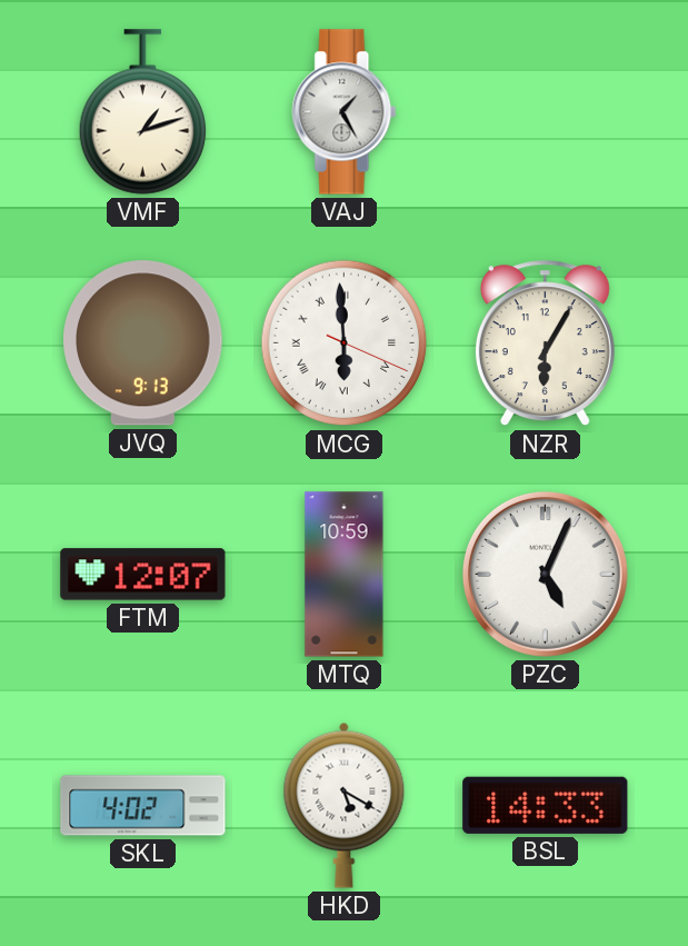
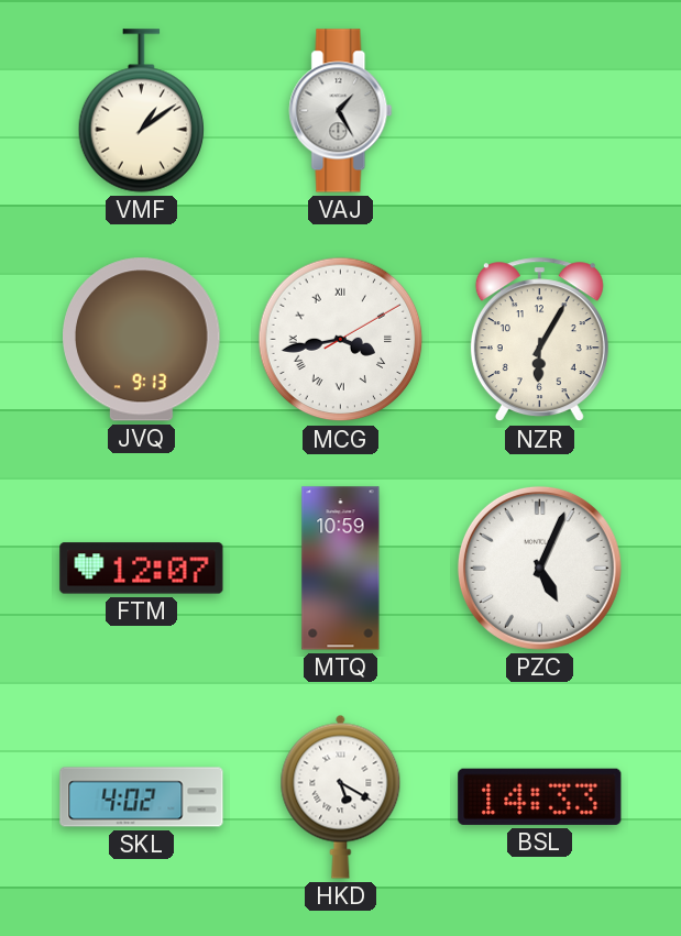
VMF: 1:12 -> 1:09
MCG: 5:59 -> 3:43
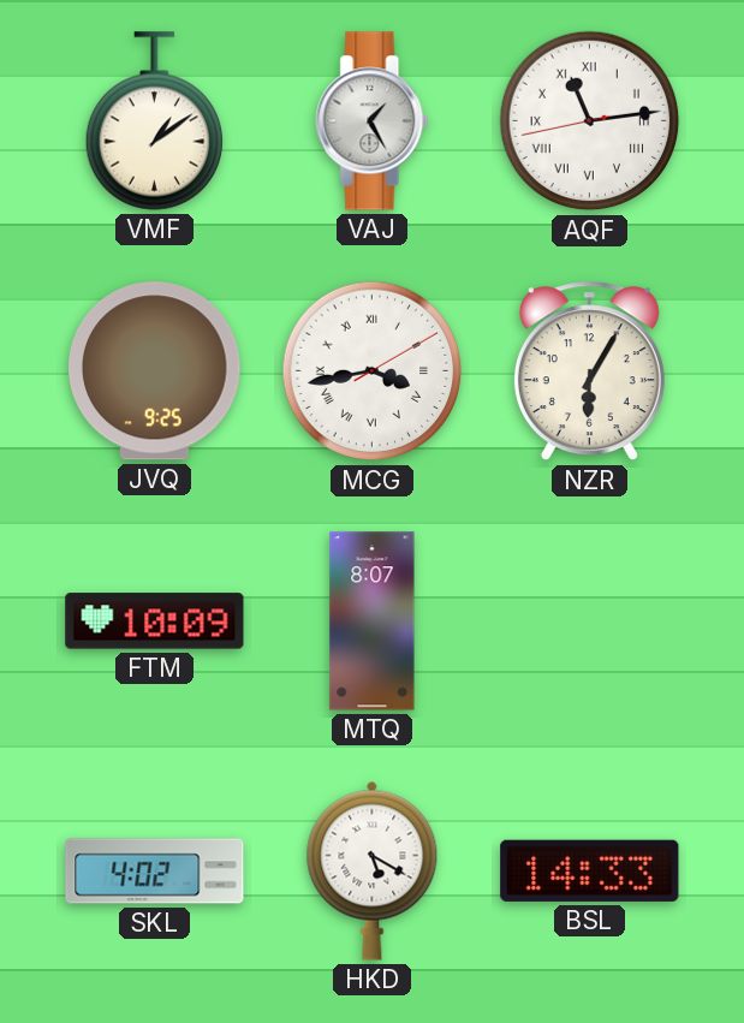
AQF: none -> 11:13
JVQ: 9:13 -> 9:25
FTM: 12:07 -> 10:09
MTQ: 10:59 -> 8:07
PZC: 5:04 -> none
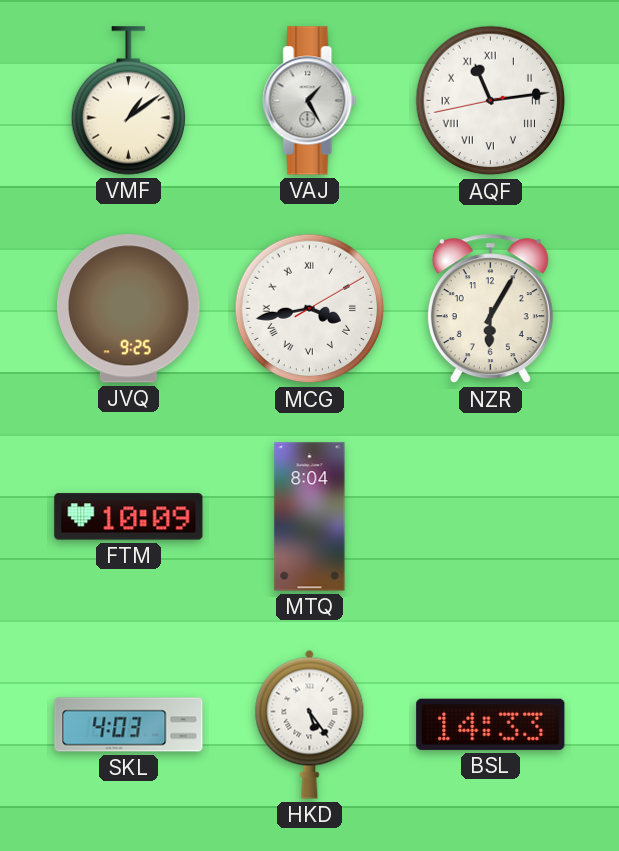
MTQ: 8:07 -> 8:04
SKL: 4:02 -> 4:03
HKD: 5:20 -> 5:24
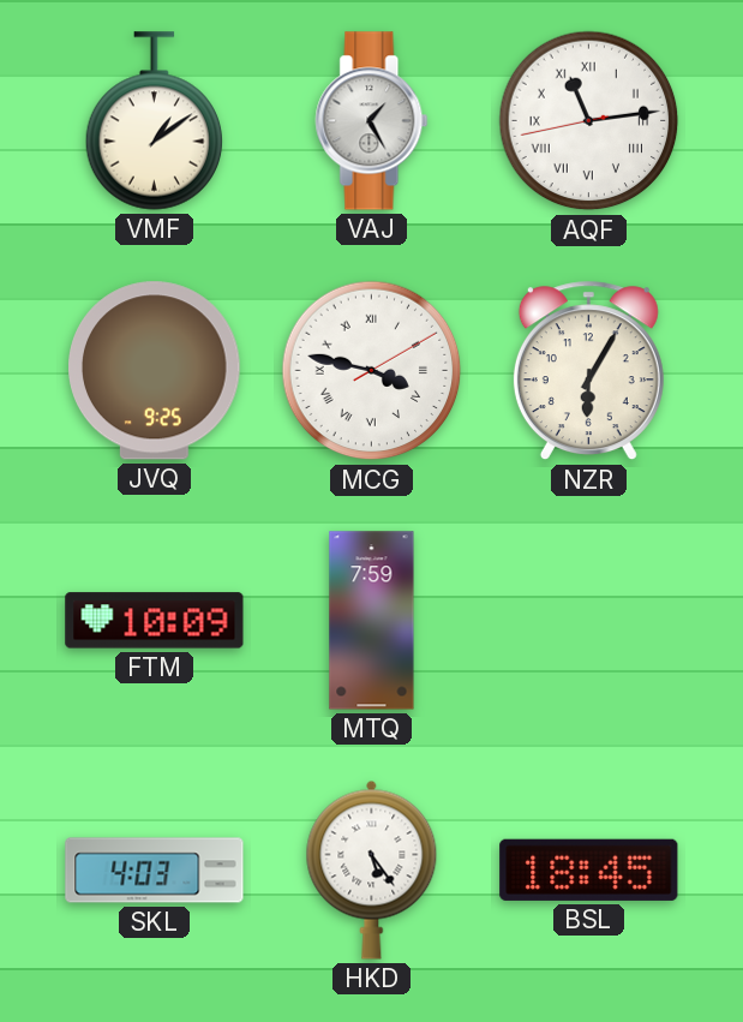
MCG: 3:43 -> 3:47
MTQ: 8:04 -> 7:59
BSL: 14:33 -> 18:45
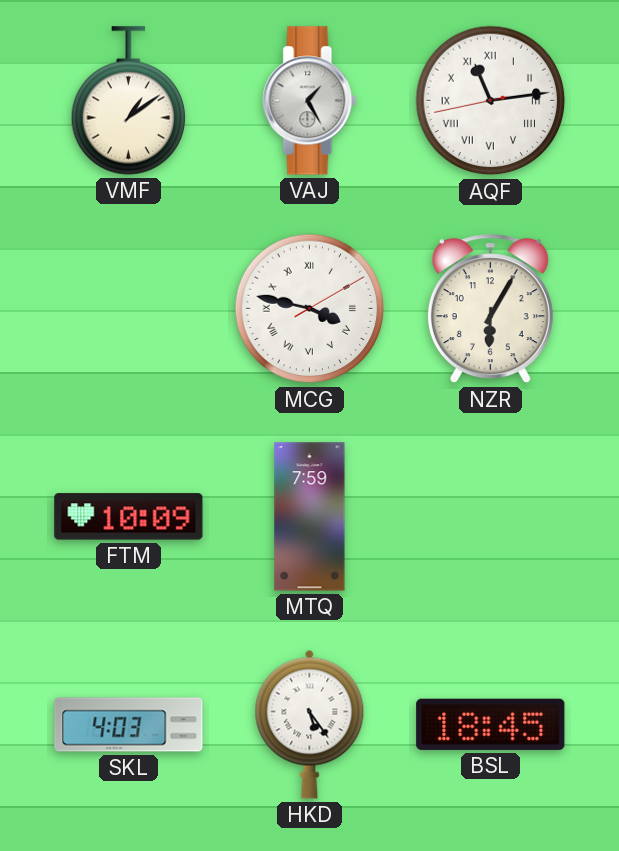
JVQ: 9:25 -> none
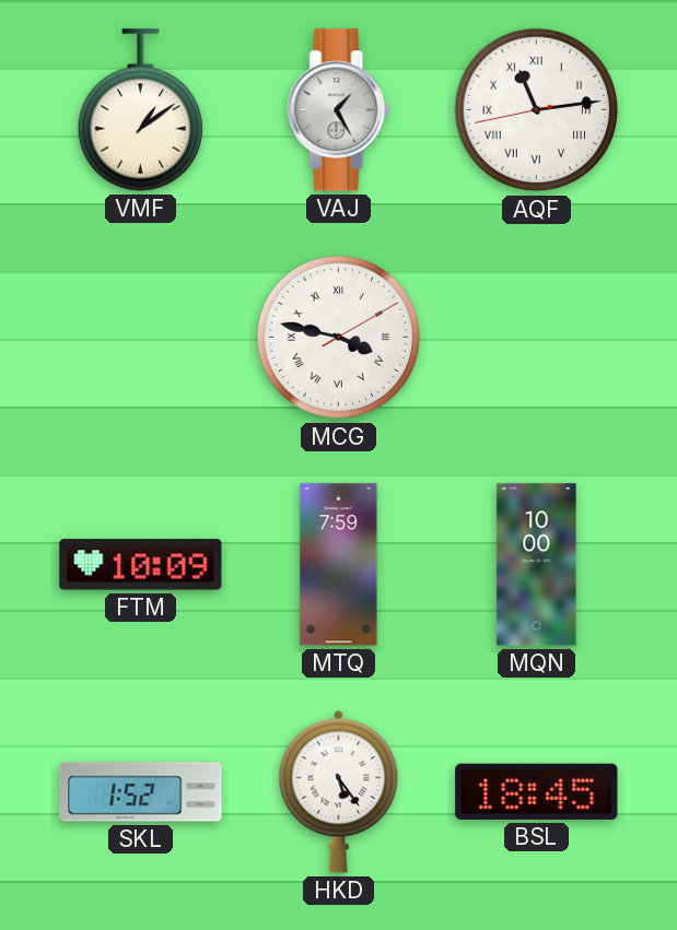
NZR: 6:05 -> none
MQN: none -> 10:00
SKL: 4:03 -> 1:52
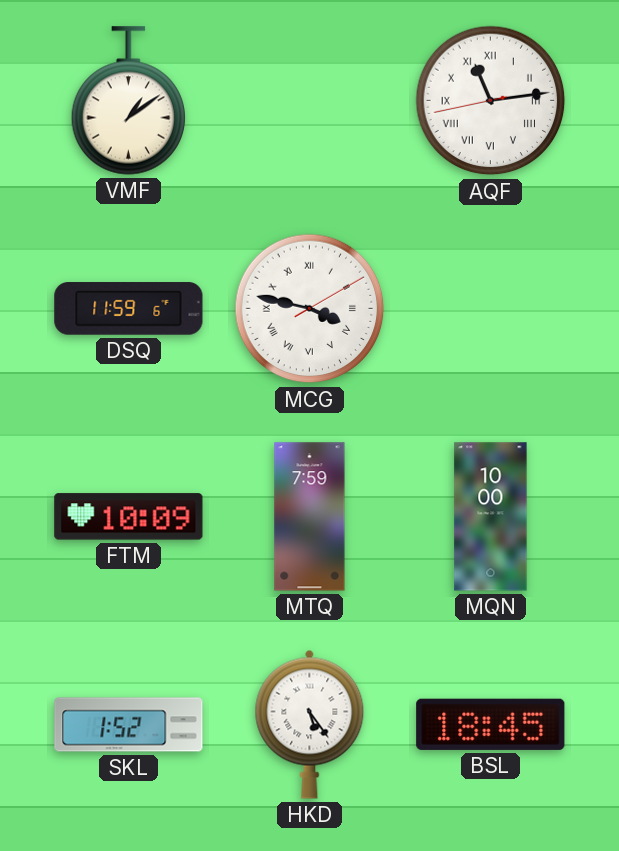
VAJ: 1:25 -> none
DSQ: none -> 11:59
